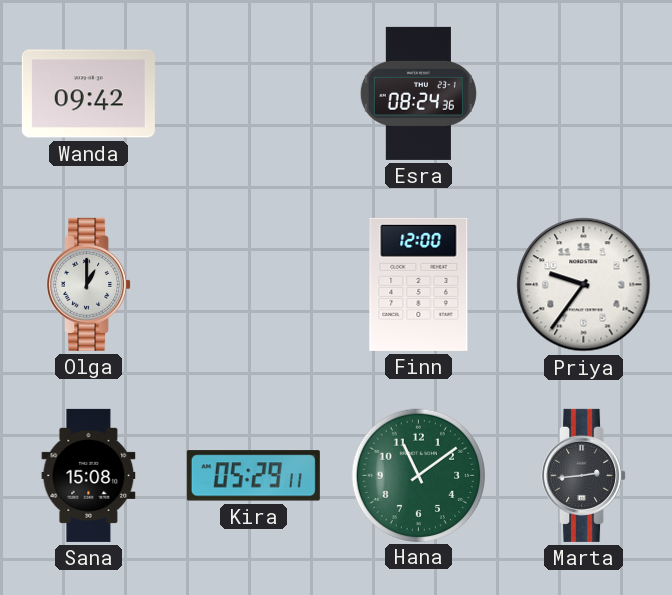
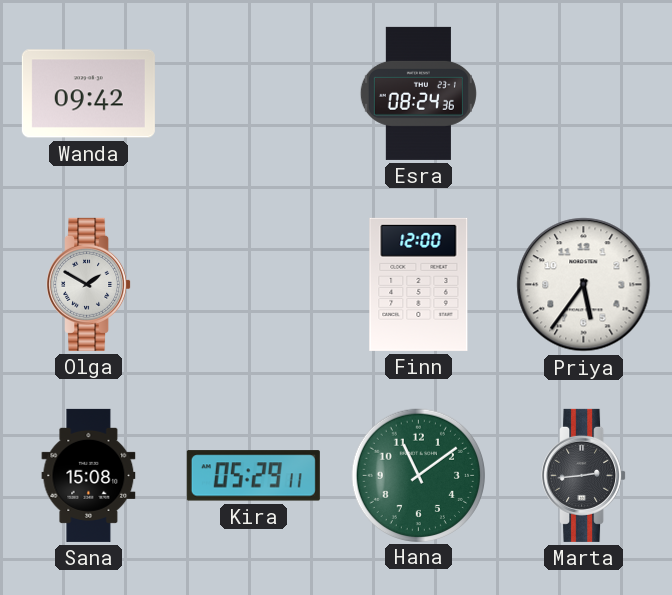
Olga: 1:00 -> 1:50
Priya: 9:36 -> 5:36
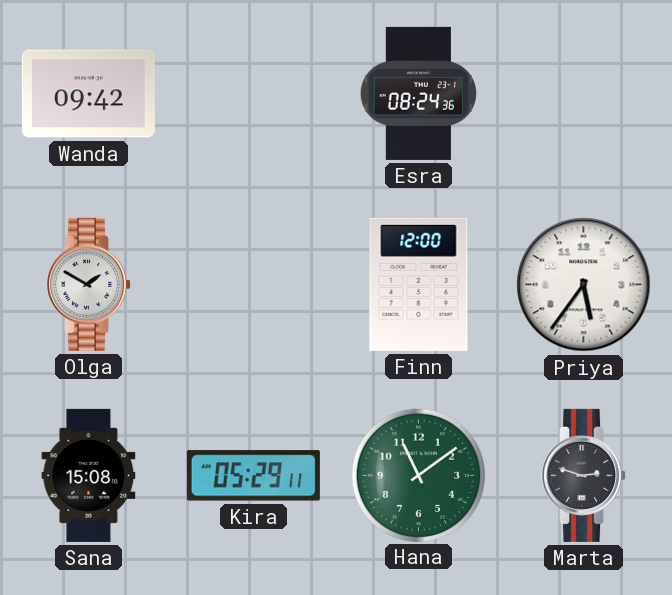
Marta: 2:44 -> 2:48
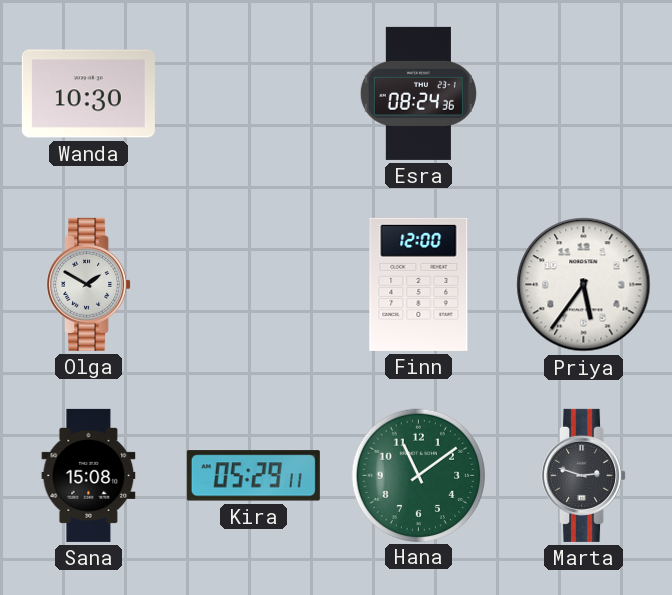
Wanda: 09:42 -> 10:30
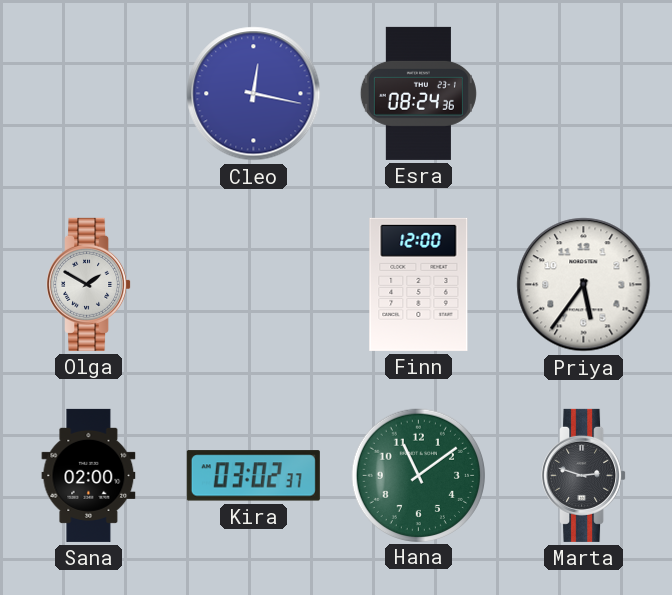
Wanda: 10:30 -> none
Cleo: none -> 12:17
Sana: 15:08 -> 02:00
Kira: 05:29 -> 03:02
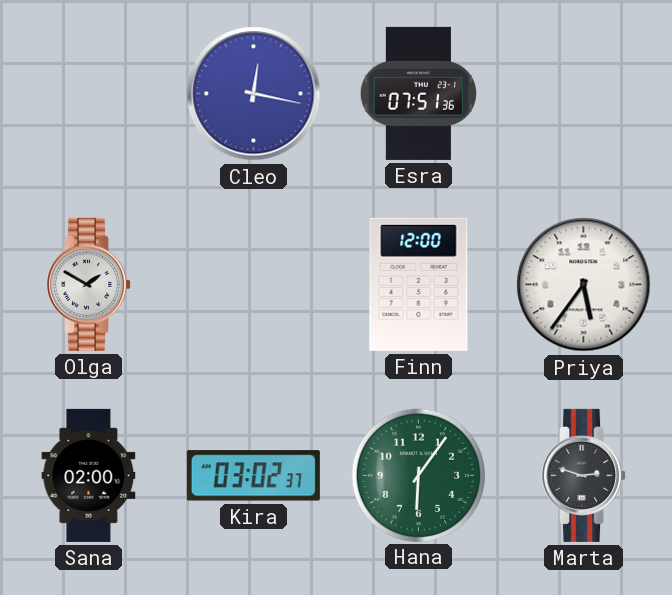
Esra: 08:24 -> 07:51
Hana: 11:09 -> 6:06
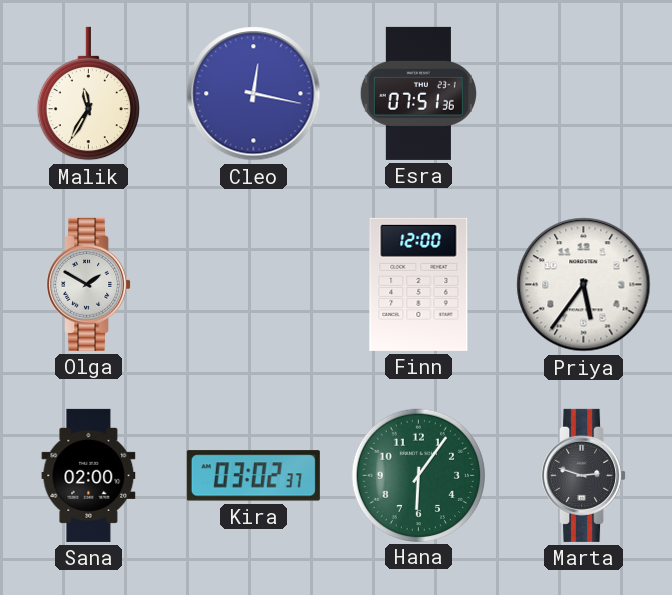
Malik: none -> 11:35
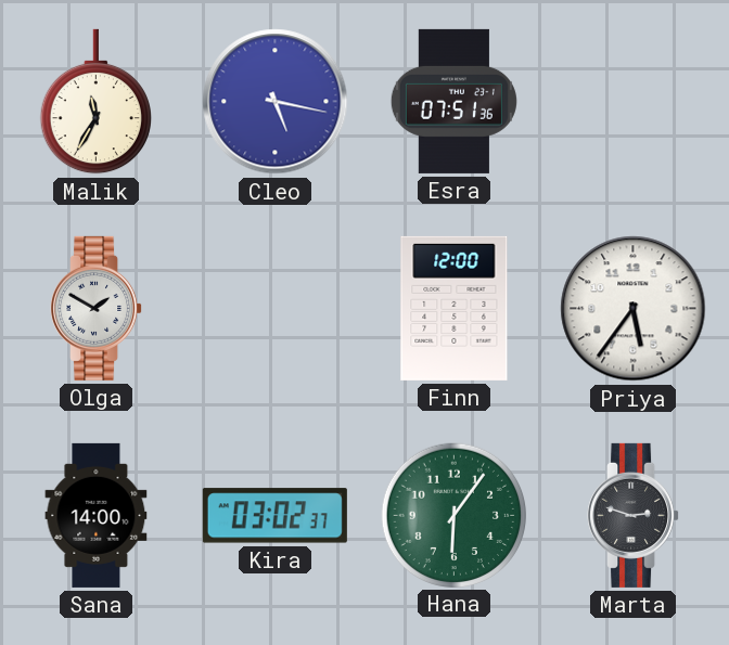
Cleo: 12:17 -> 5:17
Sana: 02:00 -> 14:00
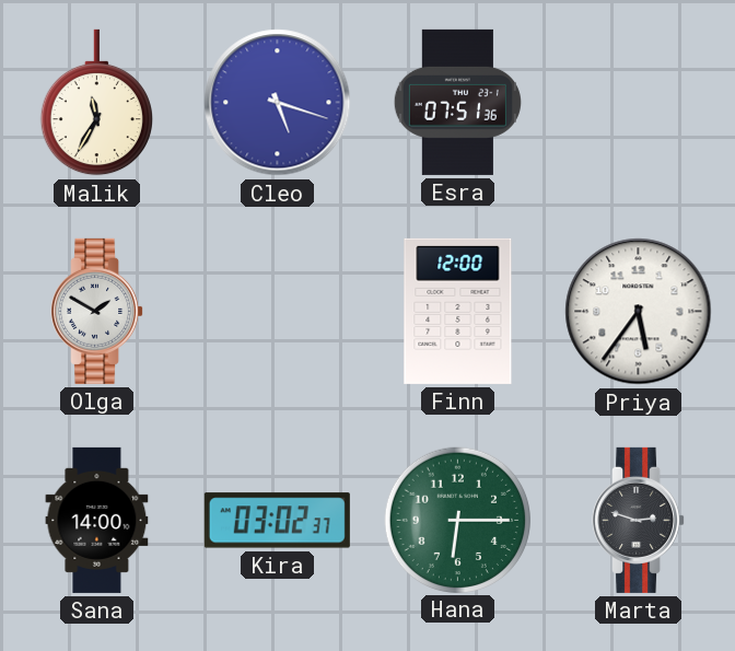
Cleo: 5:17 -> 5:18
Hana: 6:06 -> 6:15
